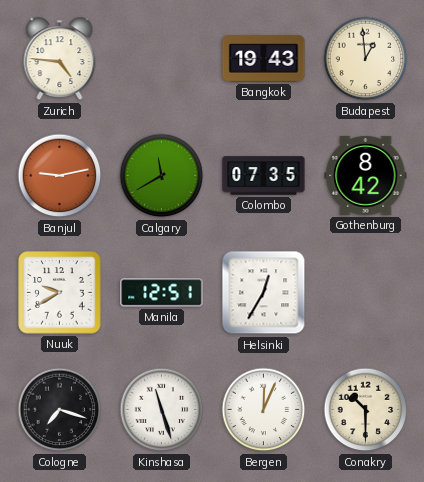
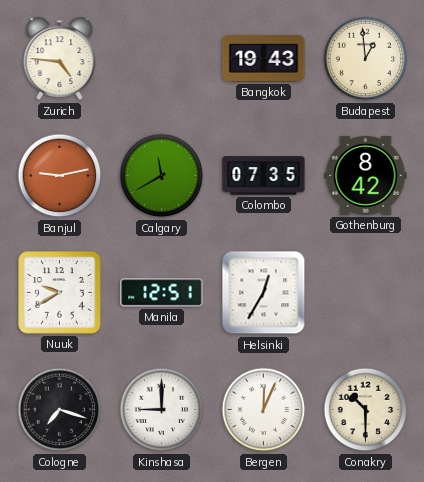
Kinshasa: 11:27 -> 9:00
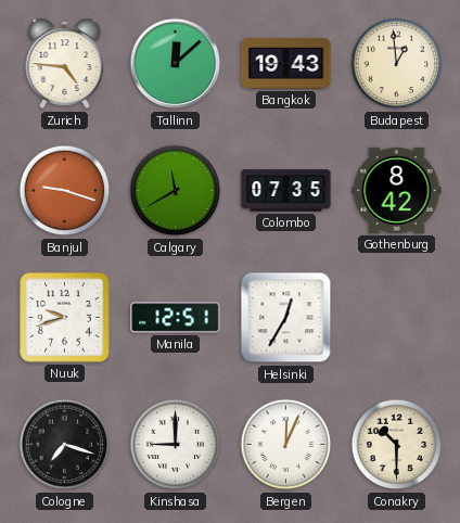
Tallinn: none -> 12:08
Banjul: 9:13 -> 9:18
Nuuk: 9:40 -> 9:42
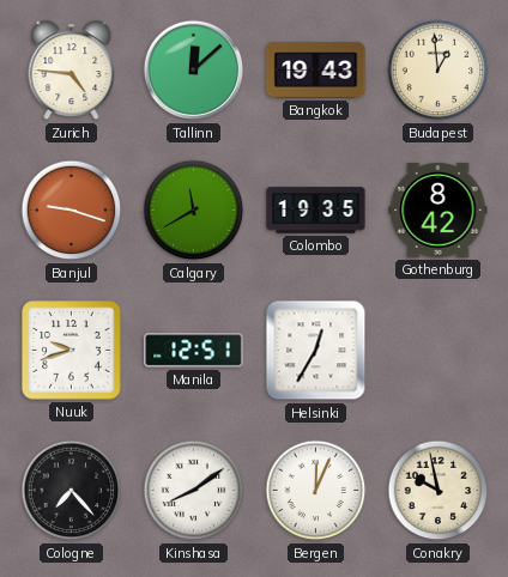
Colombo: 07:35 -> 19:35
Cologne: 7:18 -> 7:23
Kinshasa: 9:00 -> 8:09
Conakry: 10:30 -> 9:58
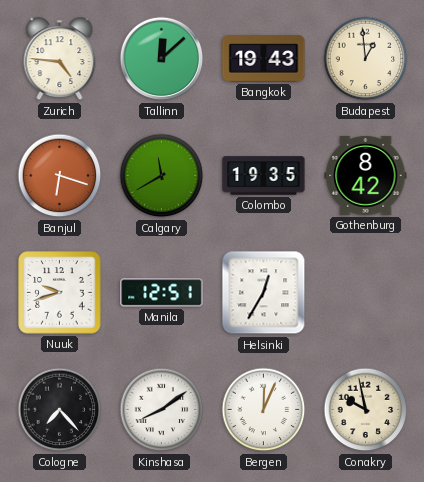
Banjul: 9:18 -> 6:18
